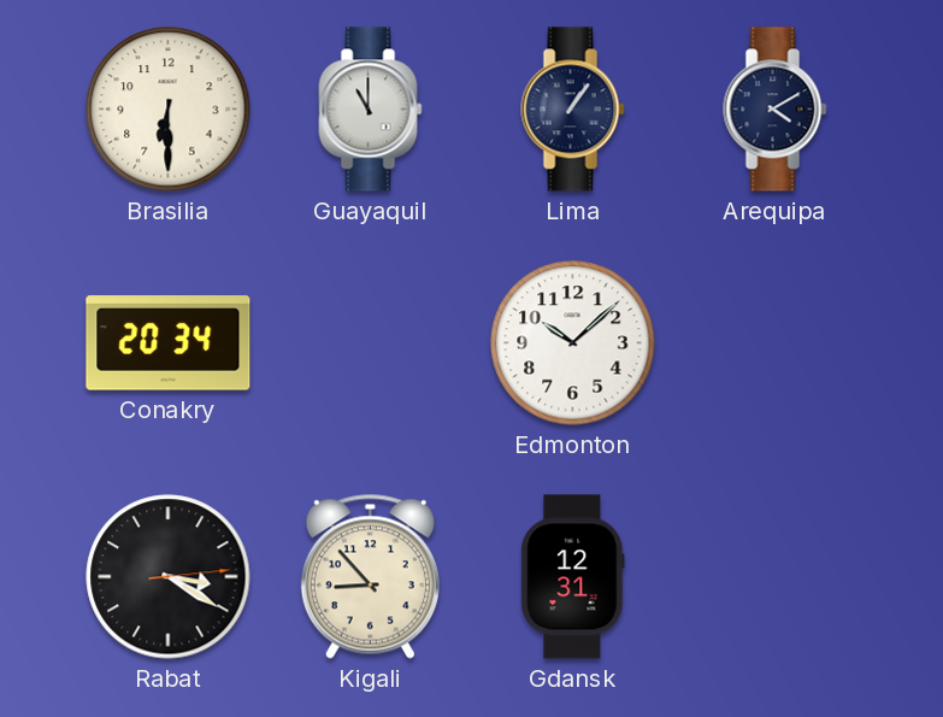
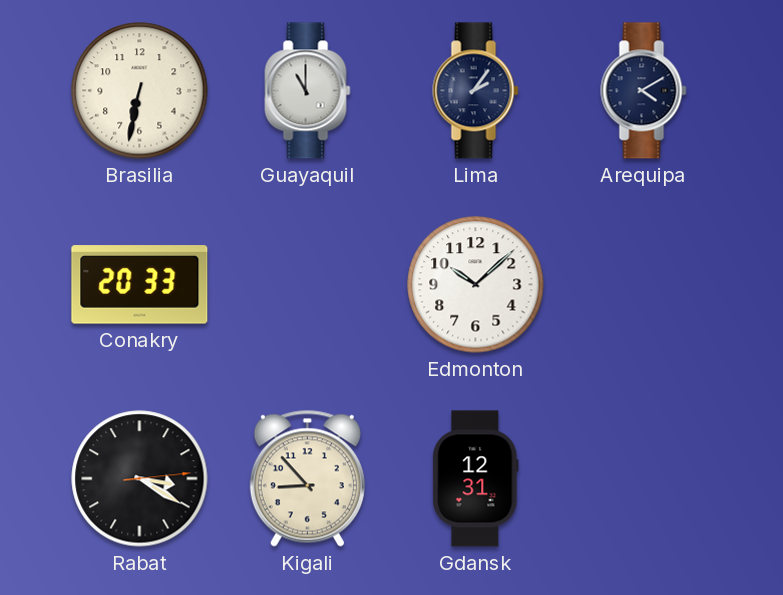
Brasilia: 6:30 -> 6:32
Lima: 1:06 -> 2:06
Conakry: 20:34 -> 20:33
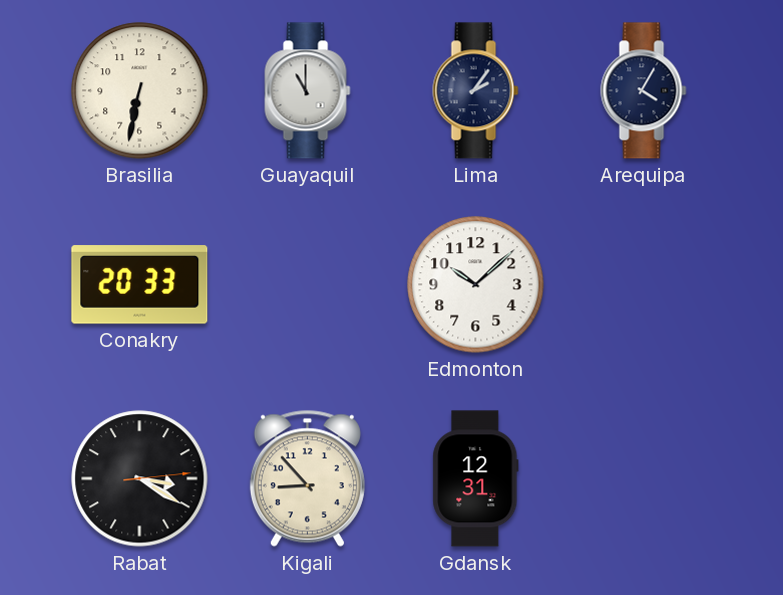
Arequipa: 4:10 -> 4:05
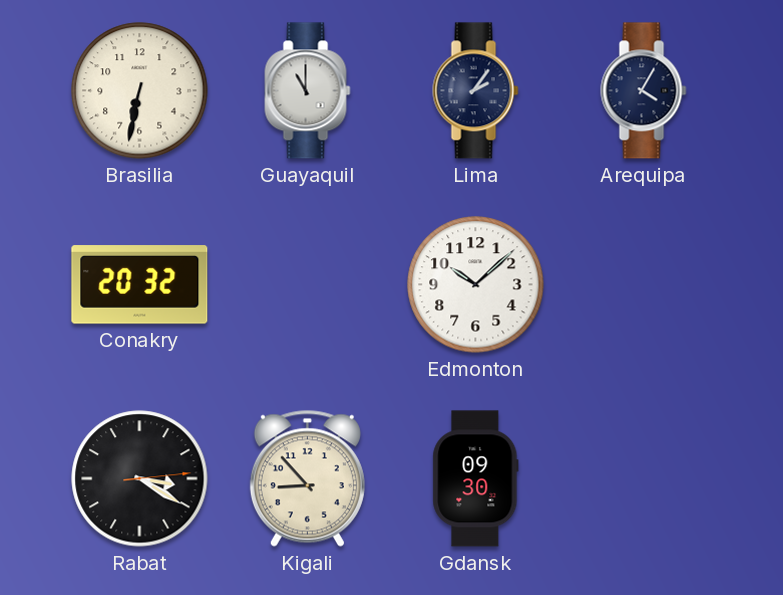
Conakry: 20:33 -> 20:32
Gdansk: 12:31 -> 09:30
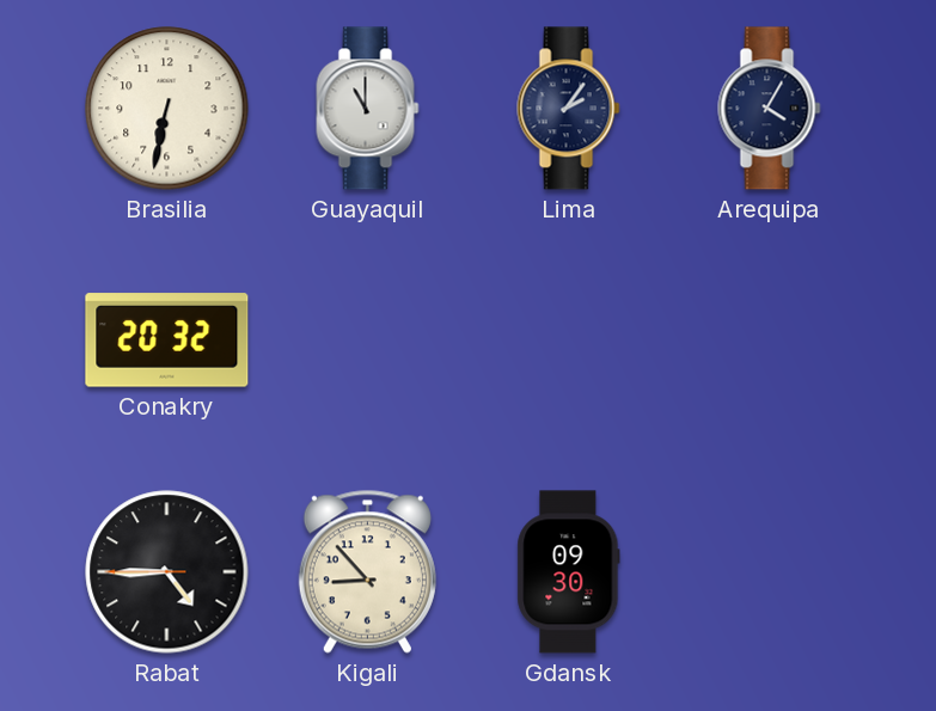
Edmonton: 10:08 -> none
Rabat: 3:20 -> 4:44
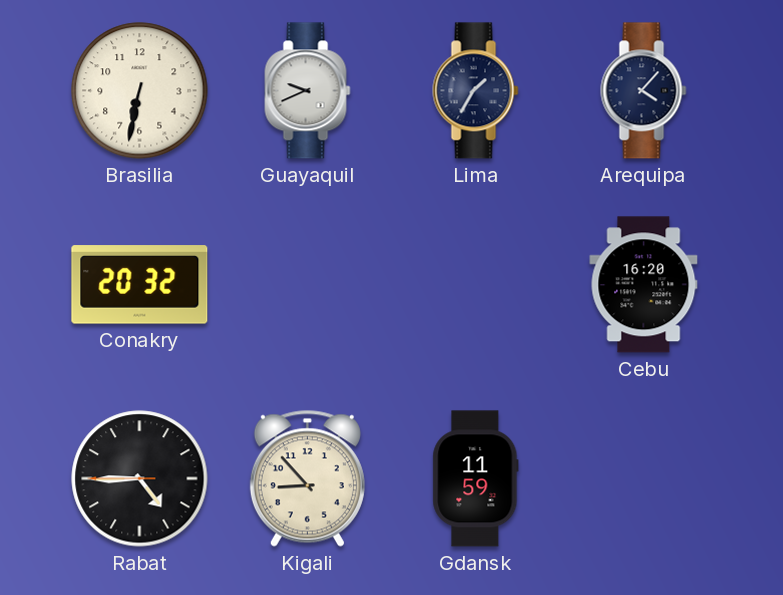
Guayaquil: 11:00 -> 9:41
Lima: 2:06 -> 1:35
Arequipa: 4:05 -> 4:07
Cebu: none -> 16:20
Gdansk: 09:30 -> 11:59
